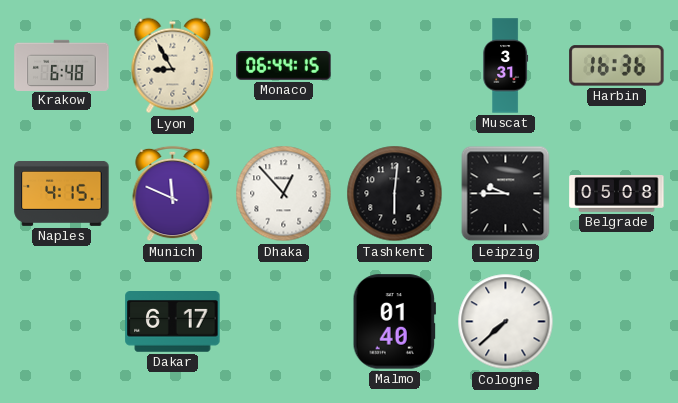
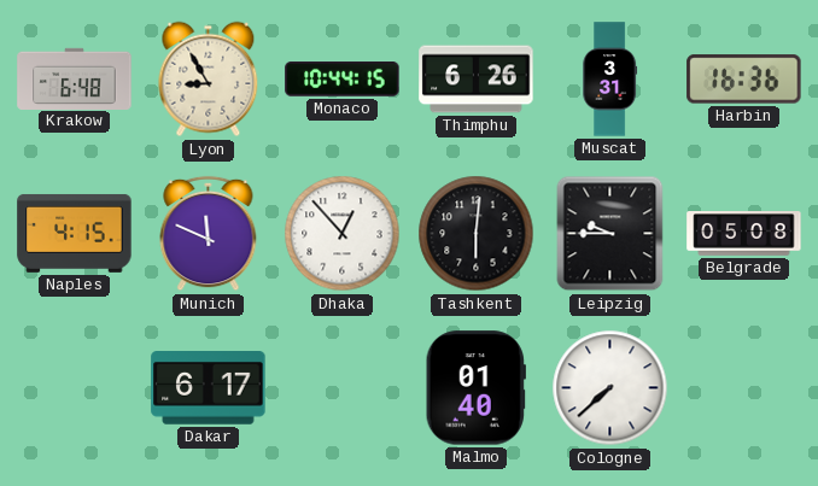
Monaco: 06:44 -> 10:44
Thimphu: none -> 6:26
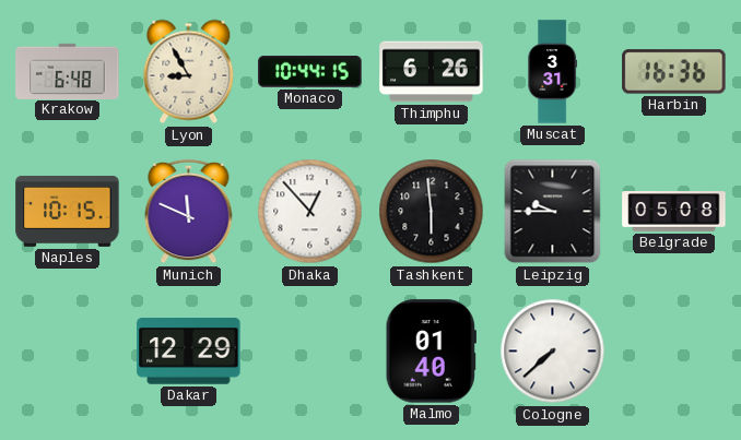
Naples: 4:15 -> 10:15
Tashkent: 6:01 -> 5:59
Dakar: 6:17 -> 12:29
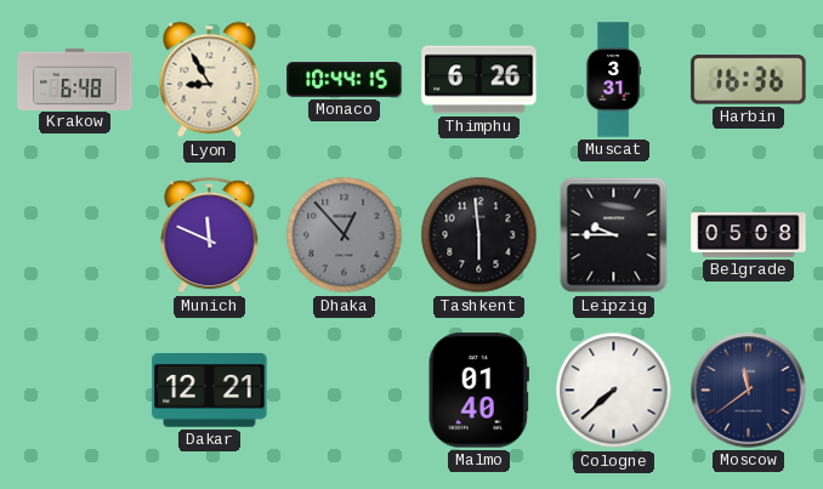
Naples: 10:15 -> none
Dhaka dial: white -> grey
Dakar: 12:29 -> 12:21
Moscow: none -> 11:39
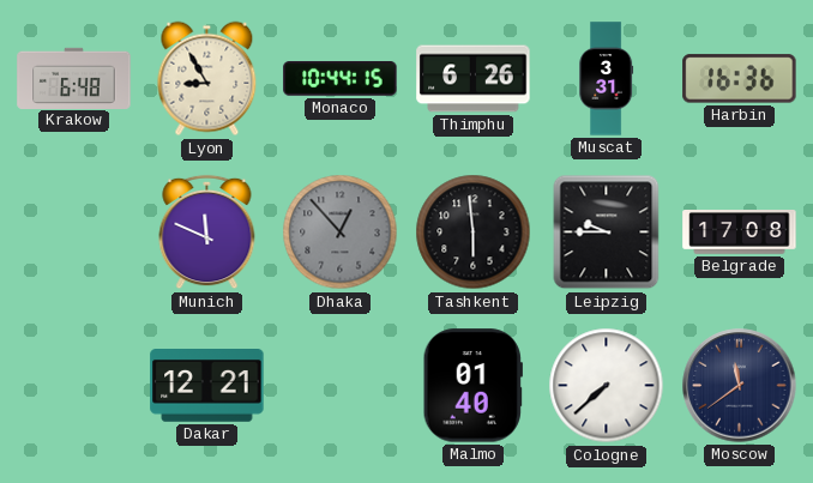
Belgrade: 05:08 -> 17:08
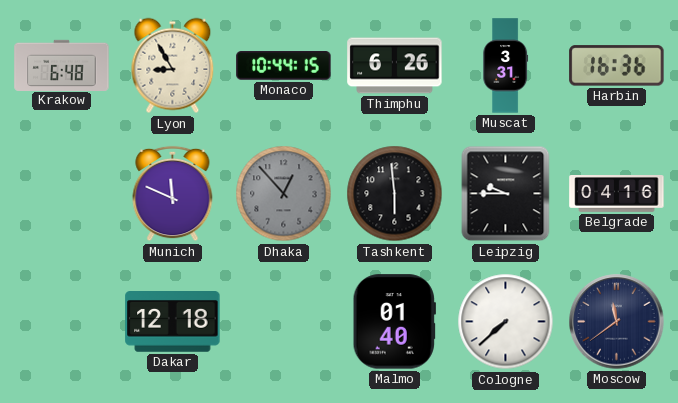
Belgrade: 17:08 -> 04:16
Dakar: 12:21 -> 12:18
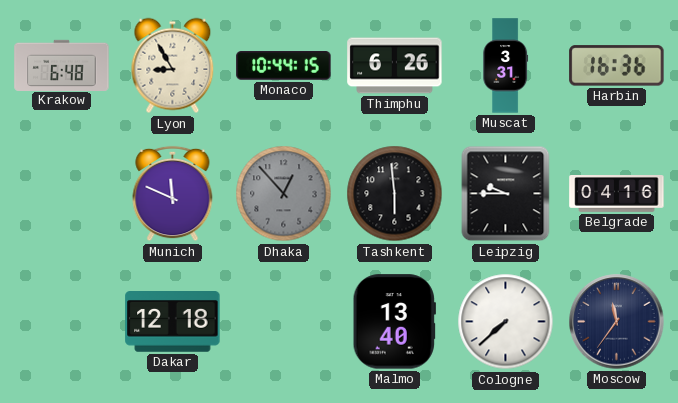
Malmo: 01:40 -> 13:40
Moscow: 11:39 -> 11:36
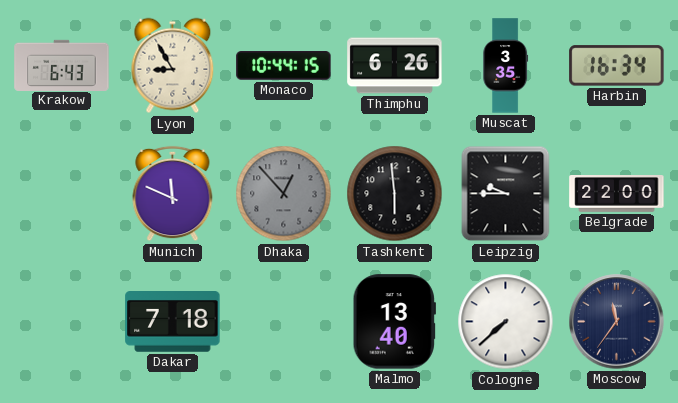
Krakow: 6:48 -> 6:43
Muscat: 3:31 -> 3:35
Harbin: 16:36 -> 16:34
Belgrade: 04:16 -> 22:00
Dakar: 12:18 -> 7:18
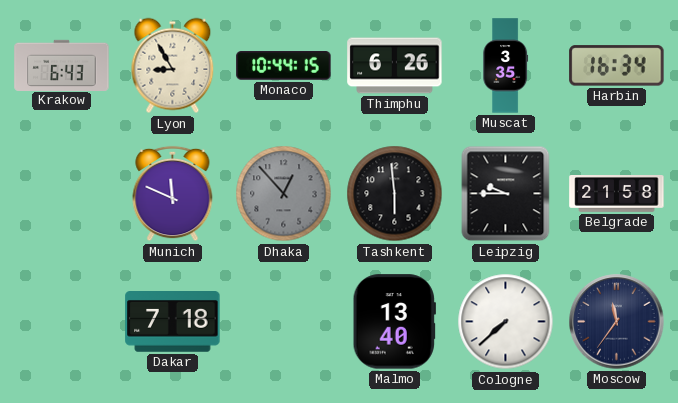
Belgrade: 22:00 -> 21:58
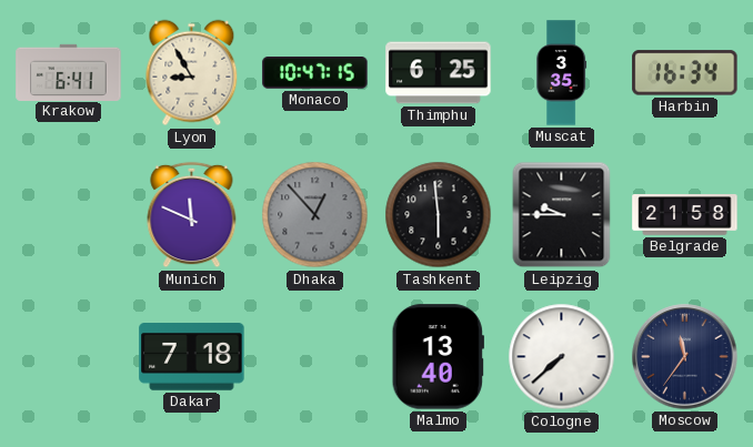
Krakow: 6:43 -> 6:41
Monaco: 10:44 -> 10:47
Thimphu: 6:26 -> 6:25
